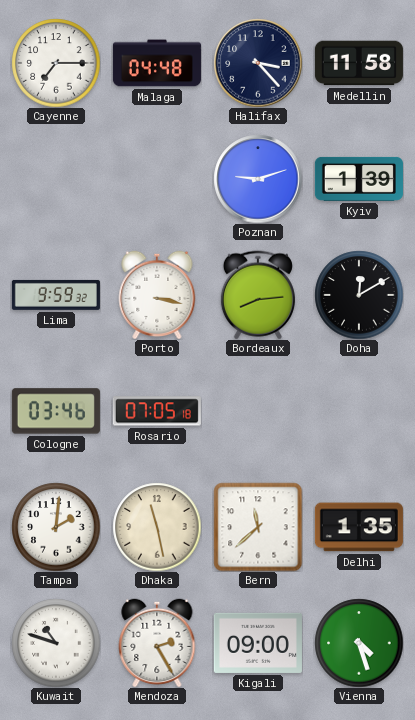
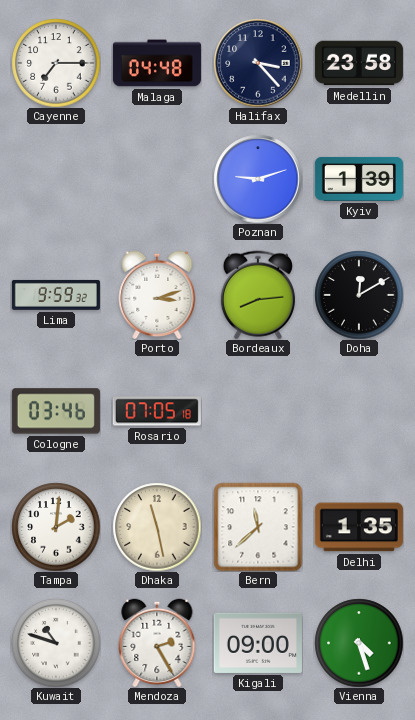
Medellin: 11:58 -> 23:58
Porto: 3:17 -> 3:12
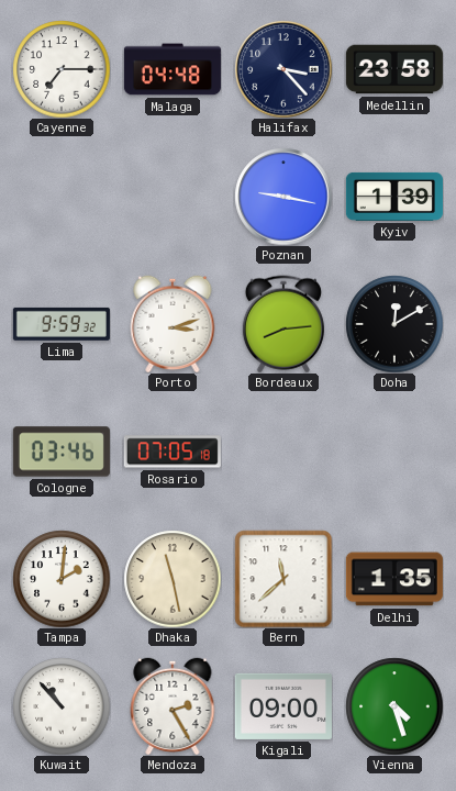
Poznan: 9:12 -> 9:17
Kuwait: 10:48 -> 10:53
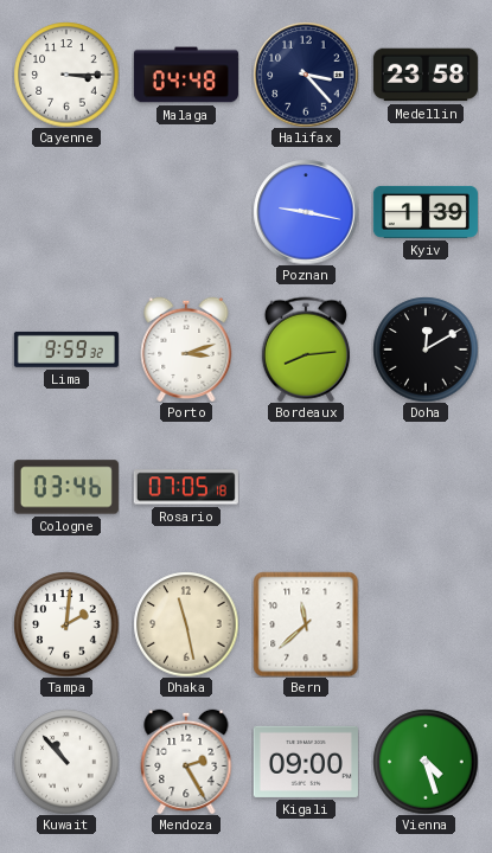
Cayenne: 7:15 -> 3:15
Delhi: 1:35 -> none
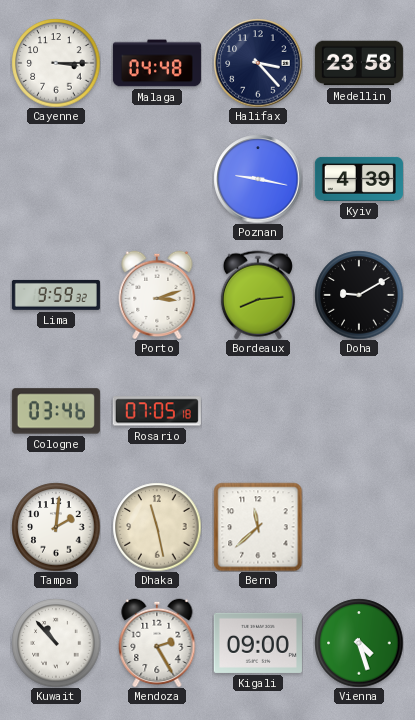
Kyiv: 1:39 -> 4:39
Doha: 12:10 -> 9:10
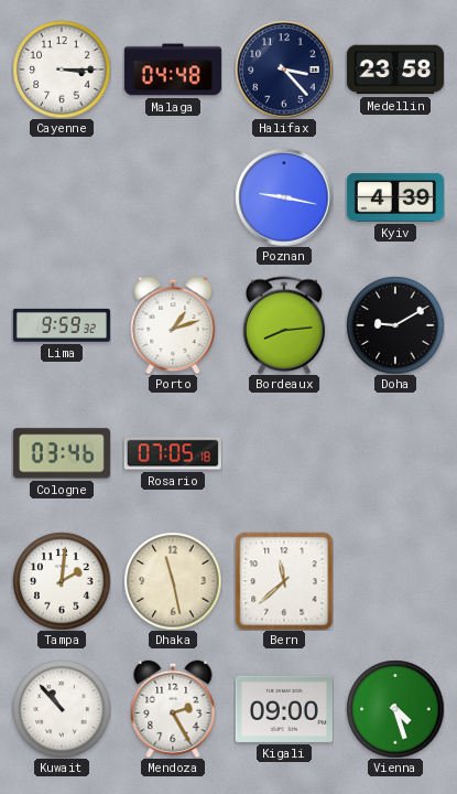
Porto: 3:12 -> 1:12
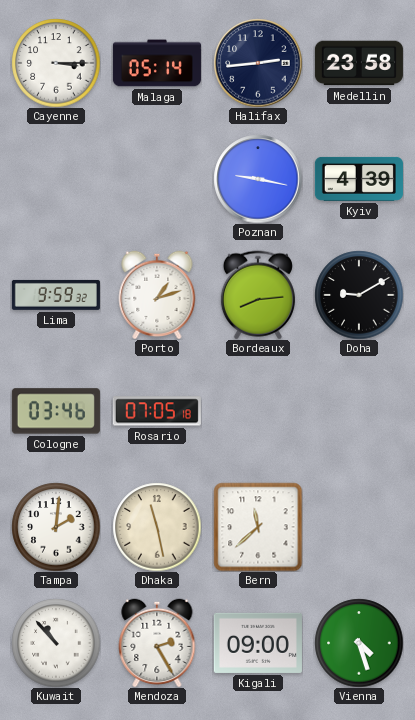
Malaga: 04:48 -> 05:14
Halifax: 3:23 -> 2:44
